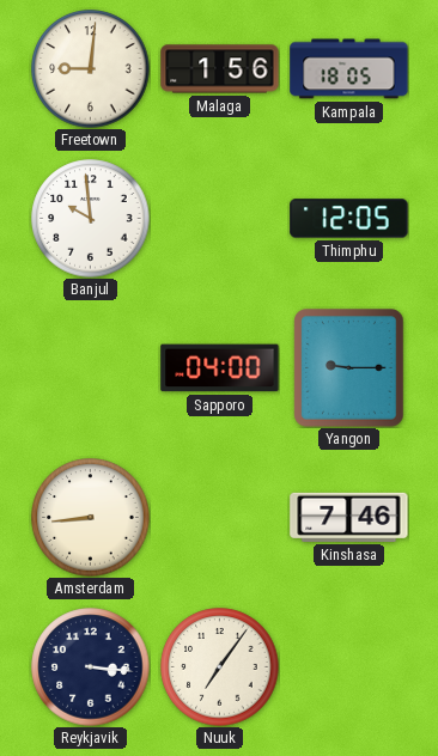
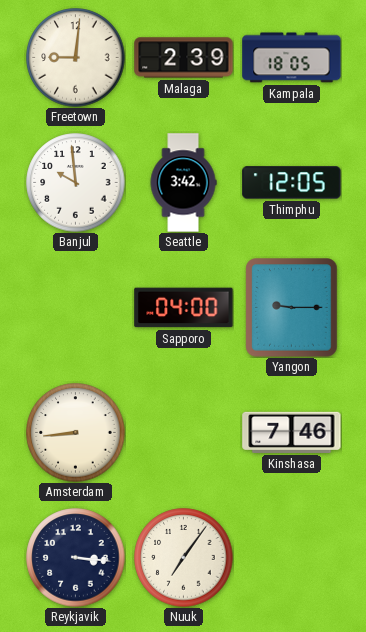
Malaga: 1:56 -> 2:39
Seattle: none -> 3:42
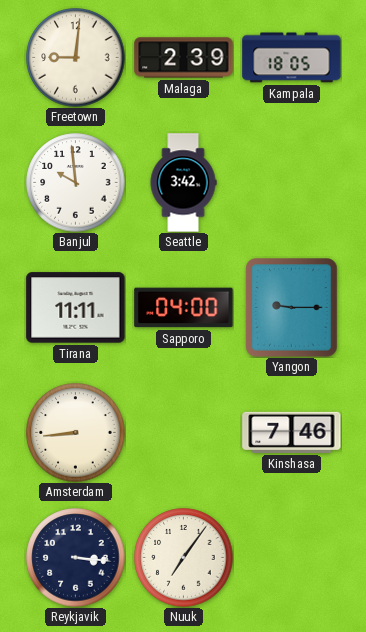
Thimphu: 12:05 -> none
Tirana: none -> 11:11
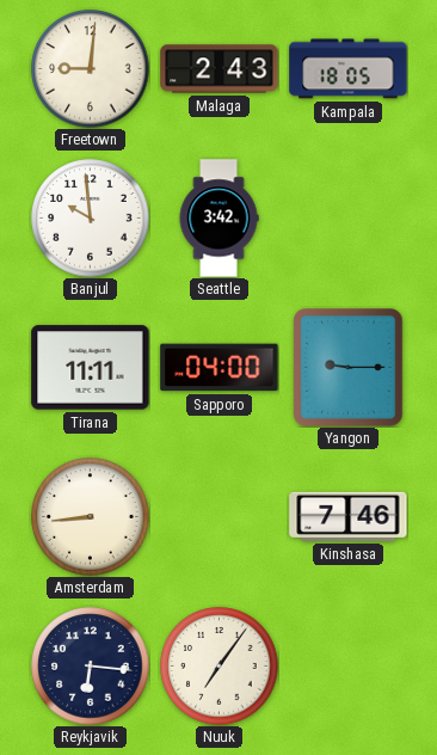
Malaga: 2:39 -> 2:43
Reykjavik: 3:16 -> 6:16
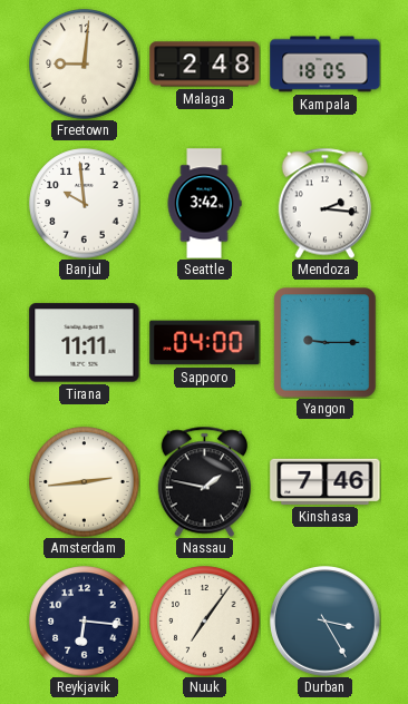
Malaga: 2:43 -> 2:48
Mendoza: none -> 2:16
Amsterdam: 8:44 -> 2:44
Nassau: none -> 1:47
Durban: none -> 3:25
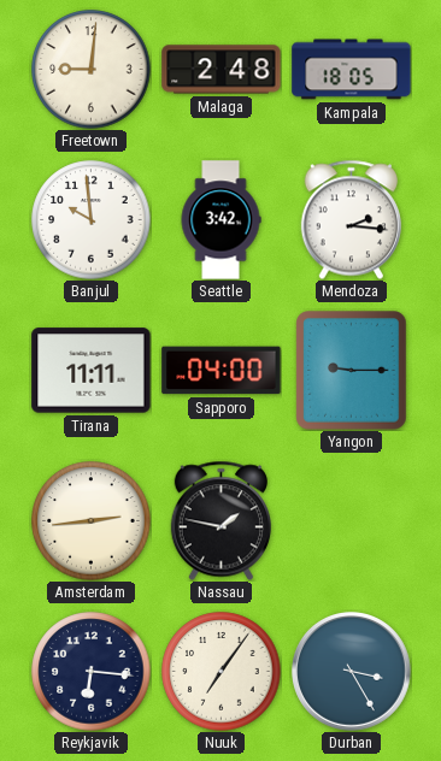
Kinshasa: 7:46 -> none
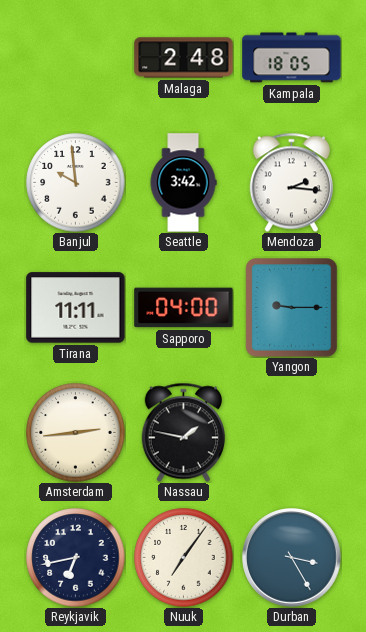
Freetown: 9:01 -> none
Reykjavik: 6:16 -> 6:43
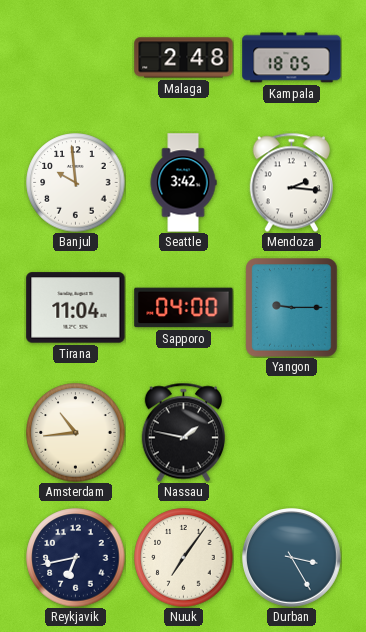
Tirana: 11:11 -> 11:04
Amsterdam: 2:44 -> 10:44
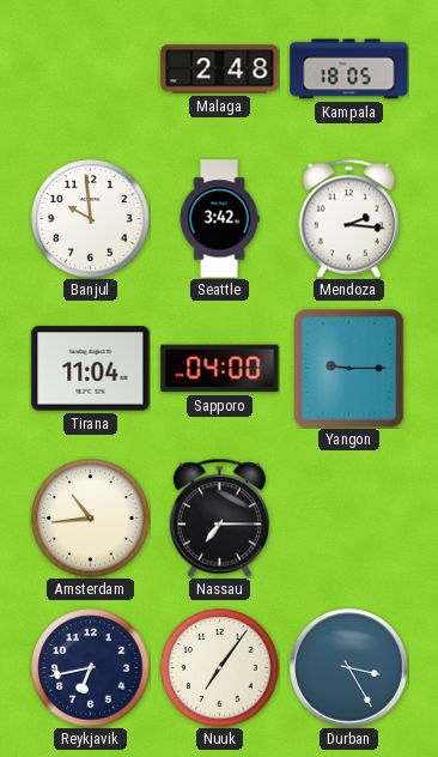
Nassau: 1:47 -> 7:15
